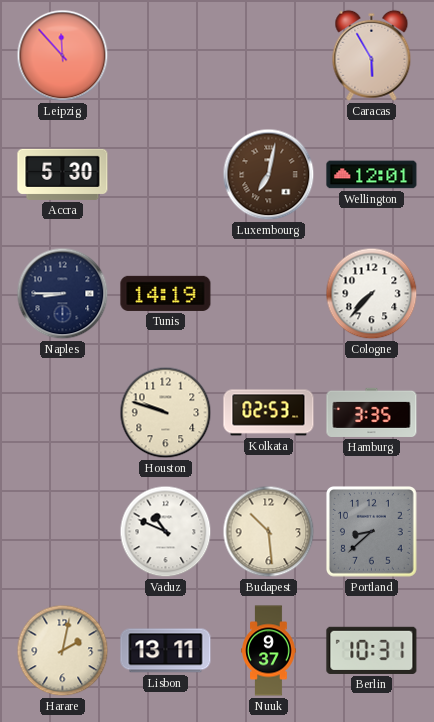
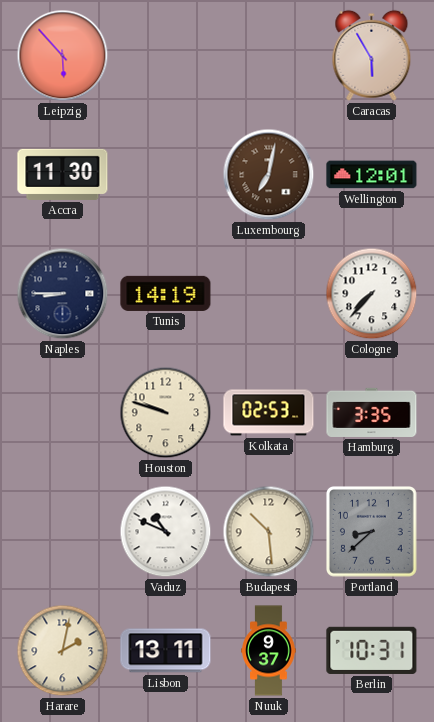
Leipzig: 11:53 -> 5:53
Accra: 5:30 -> 11:30
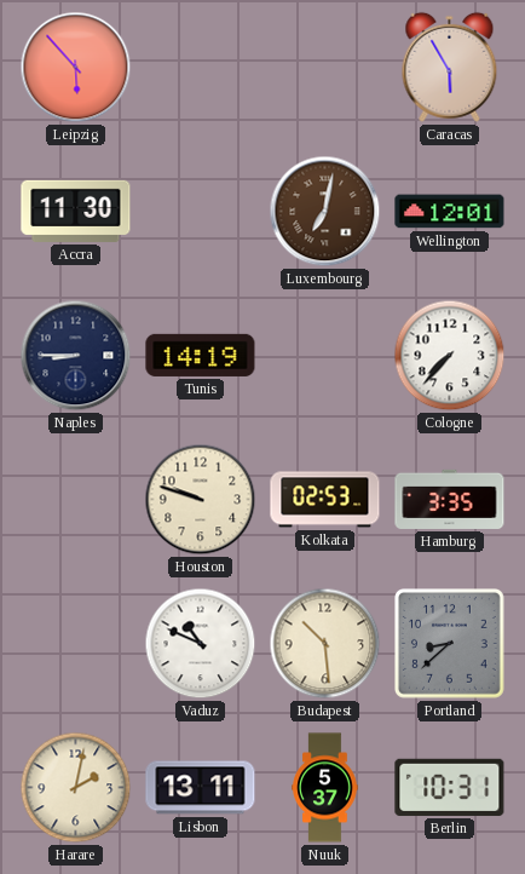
Nuuk: 9:37 -> 5:37
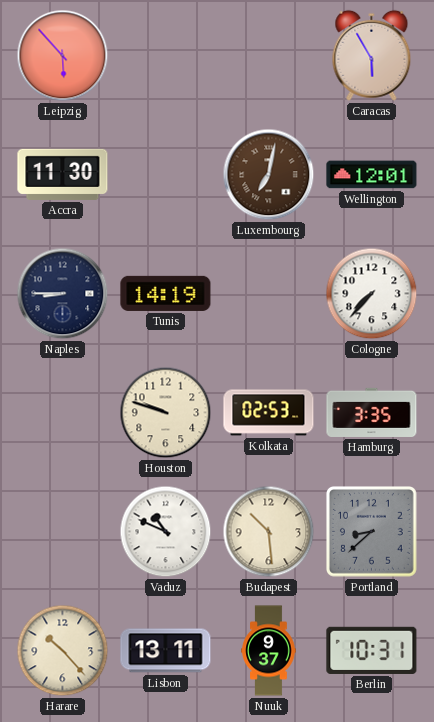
Harare: 2:02 -> 10:23
Nuuk: 5:37 -> 9:37
